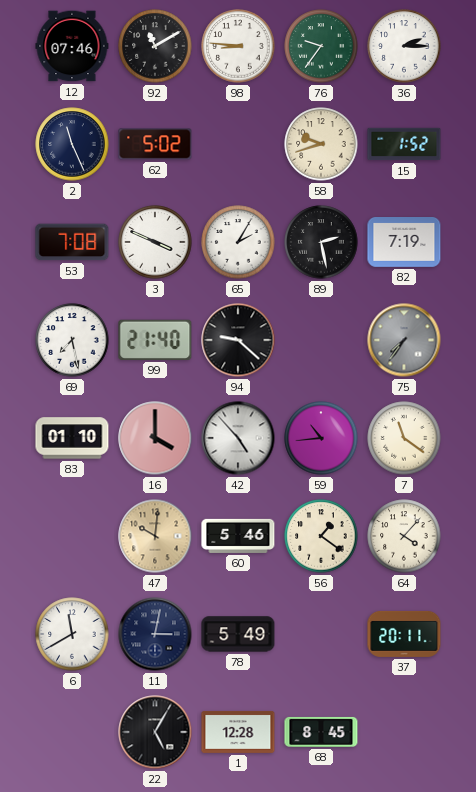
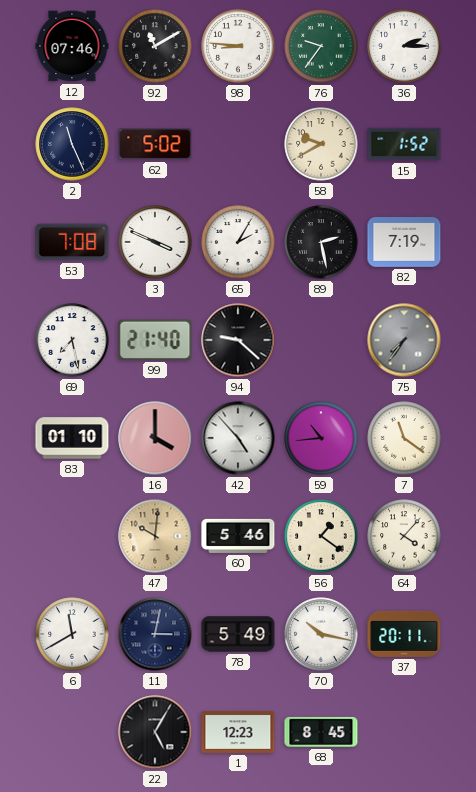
58: 9:42 -> 9:40
70: none -> 10:17
1: 12:28 -> 12:23
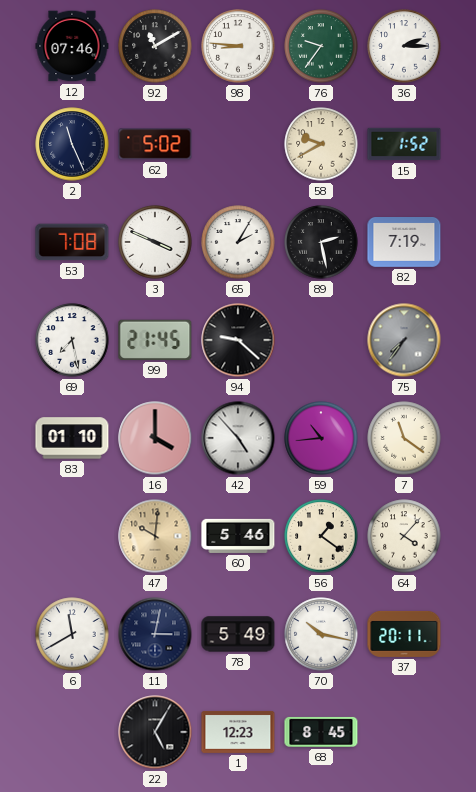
99: 21:40 -> 21:45
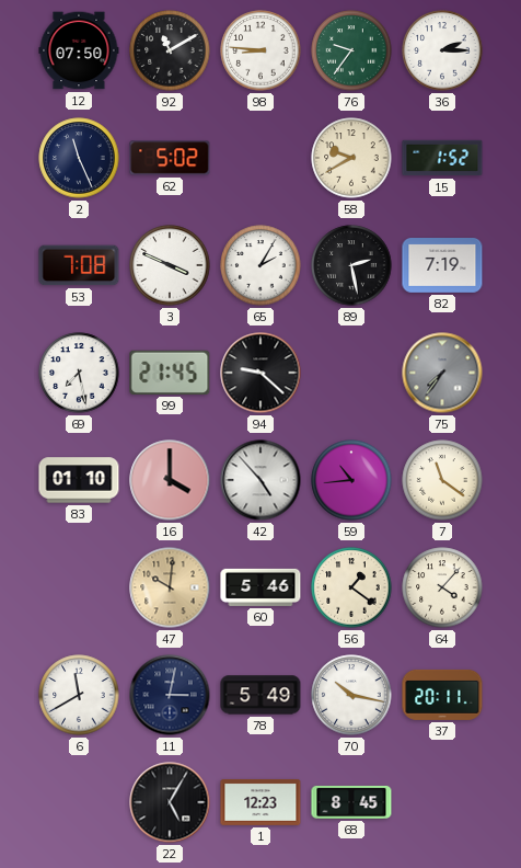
12: 07:46 -> 07:50
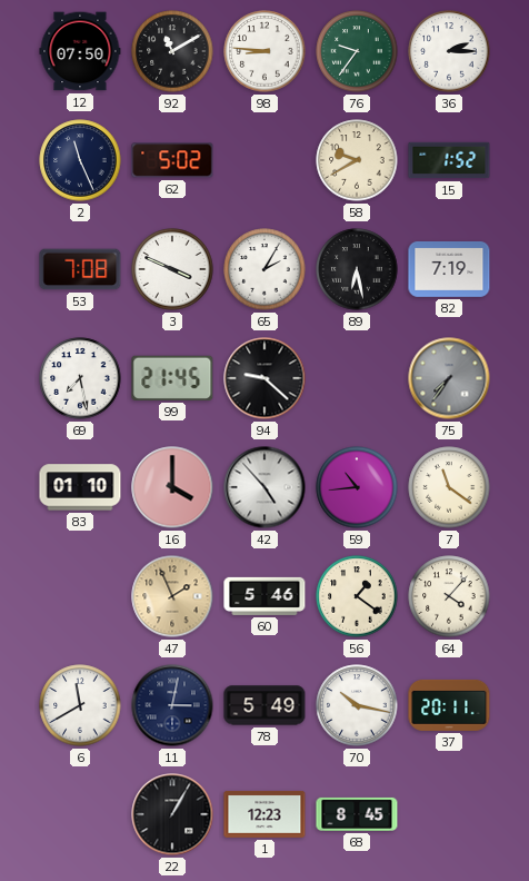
89: 2:28 -> 6:28
47: 10:01 -> 1:56
22: 5:05 -> 1:05
